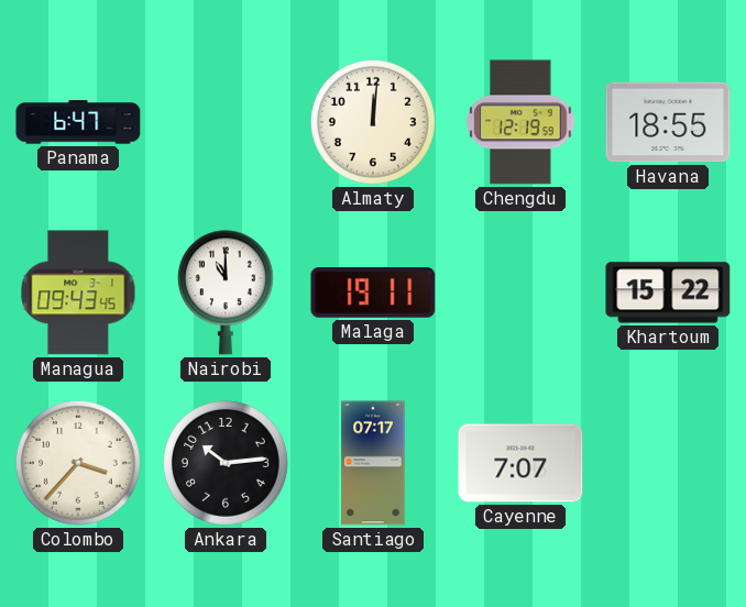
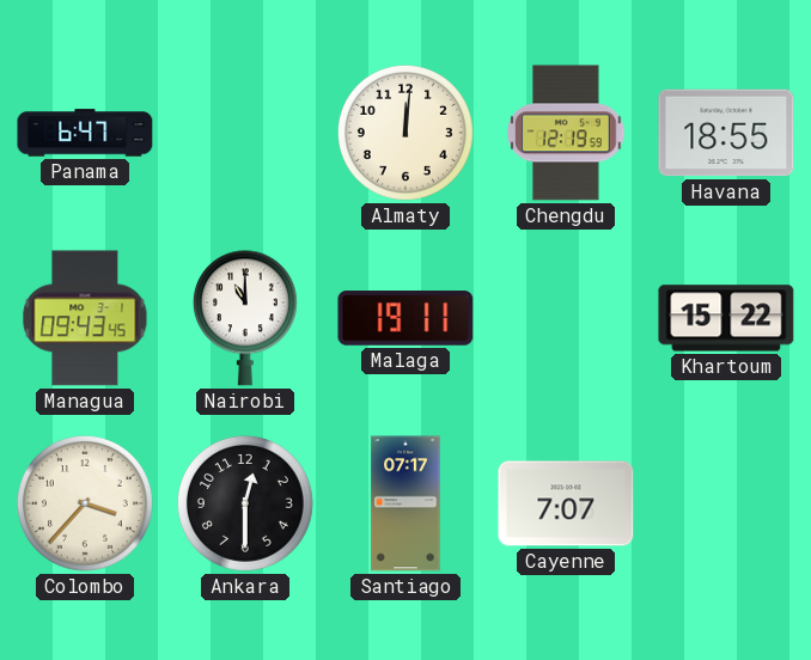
Ankara: 10:14 -> 12:30
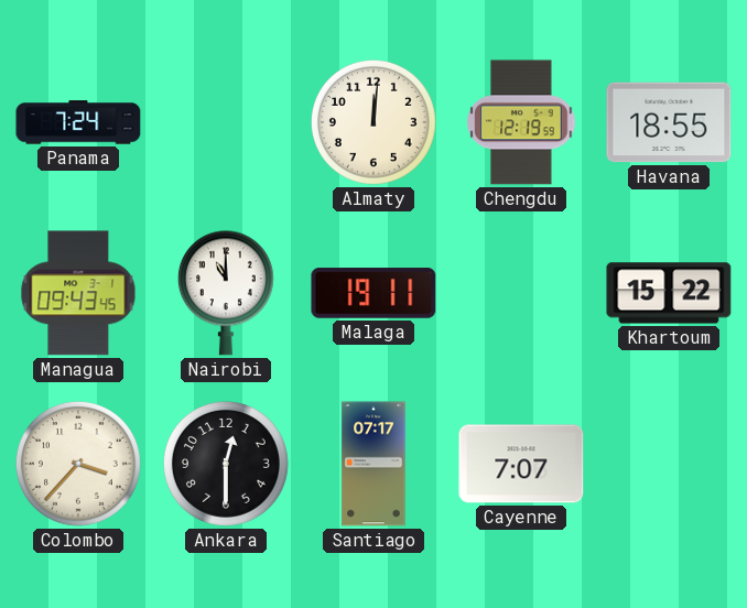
Panama: 6:47 -> 7:24
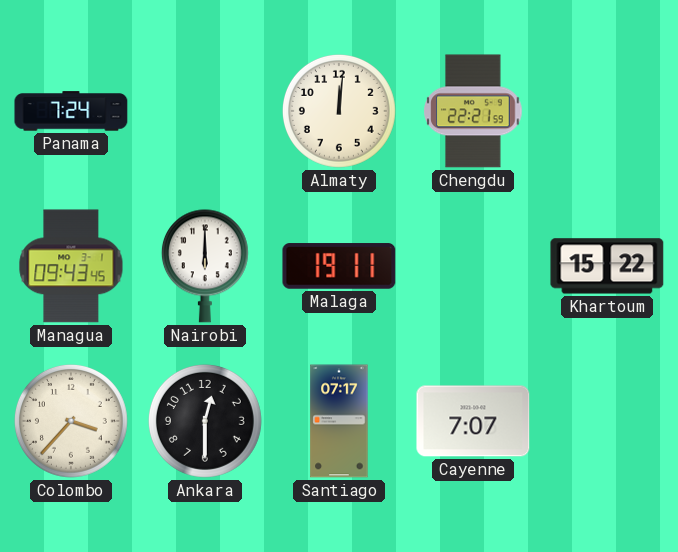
Chengdu: 12:19 -> 22:21
Havana: 18:55 -> none
Nairobi: 11:00 -> 6:00
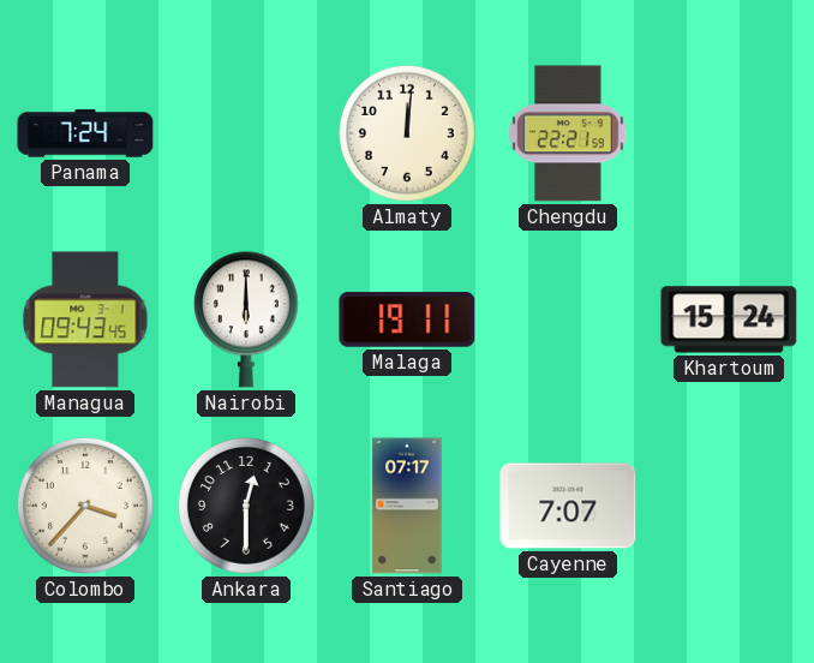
Khartoum: 15:22 -> 15:24
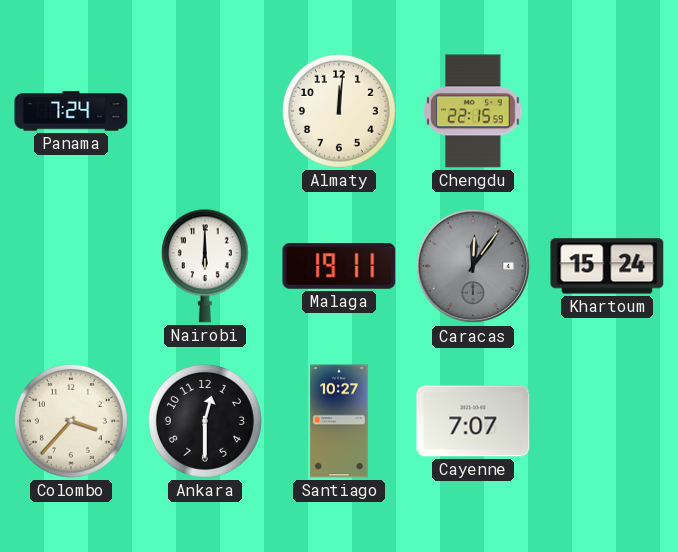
Chengdu: 22:21 -> 22:15
Managua: 09:43 -> none
Caracas: none -> 12:06
Santiago: 07:17 -> 10:27
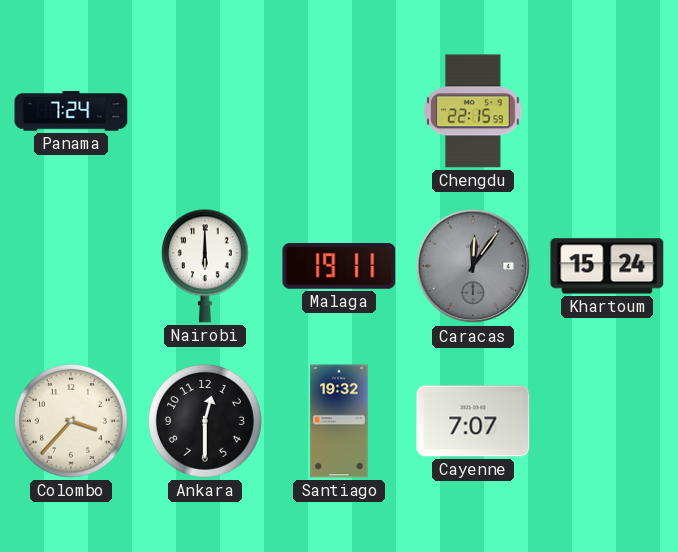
Almaty: 12:01 -> none
Santiago: 10:27 -> 19:32
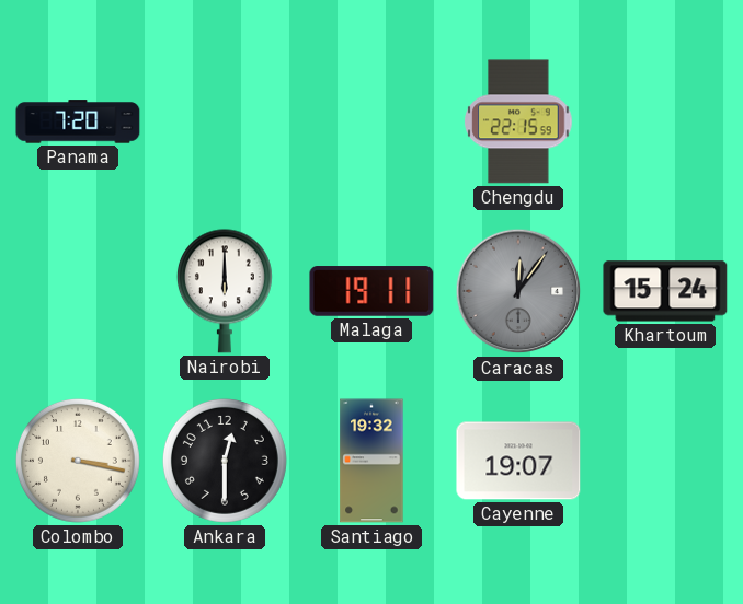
Panama: 7:24 -> 7:20
Colombo: 3:37 -> 3:17
Cayenne: 7:07 -> 19:07
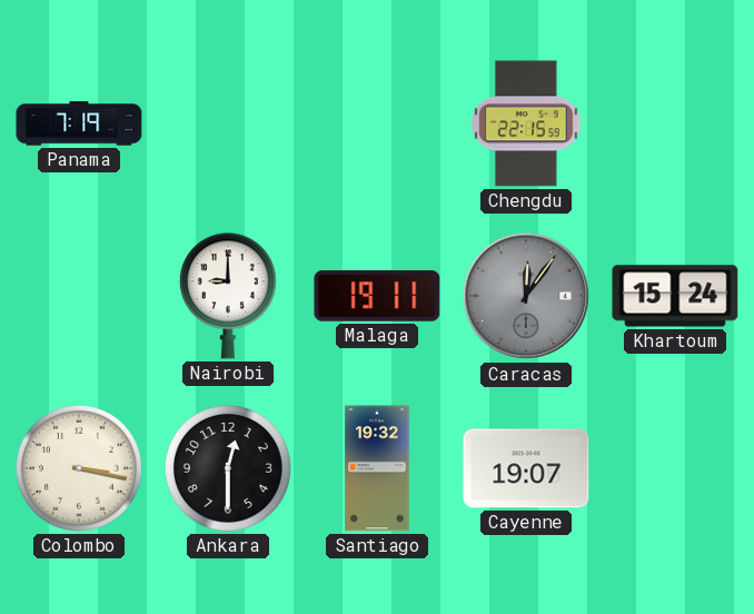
Panama: 7:20 -> 7:19
Nairobi: 6:00 -> 9:00
